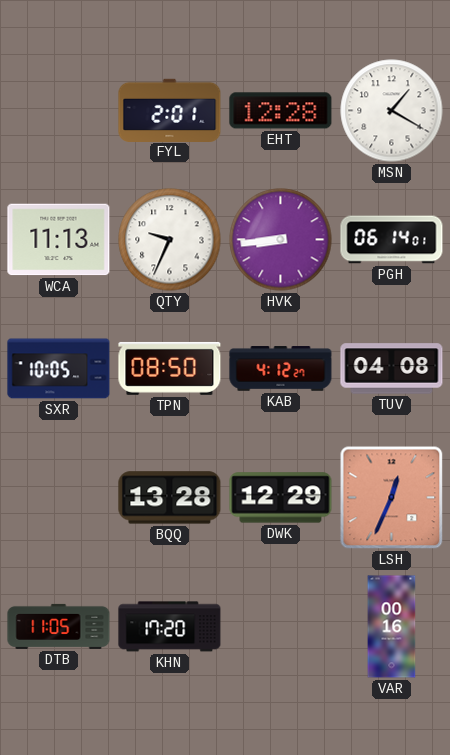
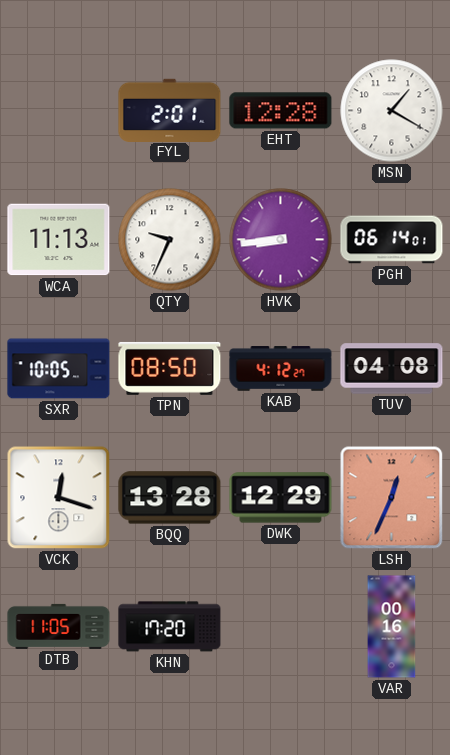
VCK: none -> 12:18
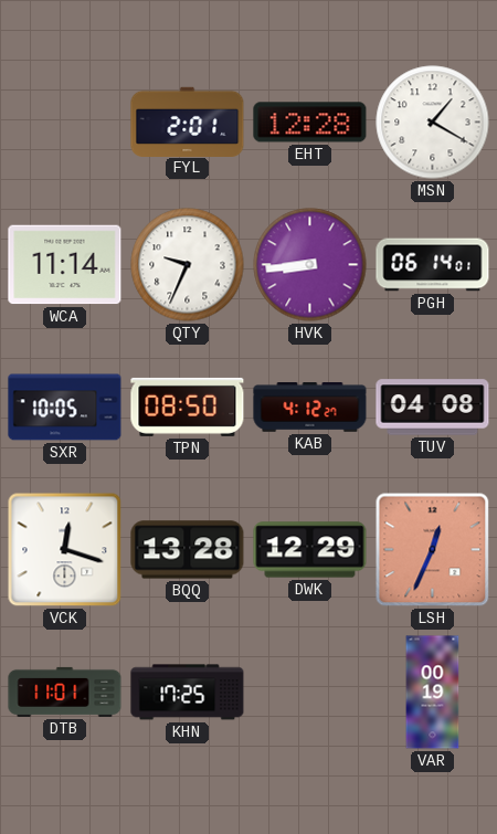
WCA: 11:13 -> 11:14
DTB: 11:05 -> 11:01
KHN: 17:20 -> 17:25
VAR: 00:16 -> 00:19
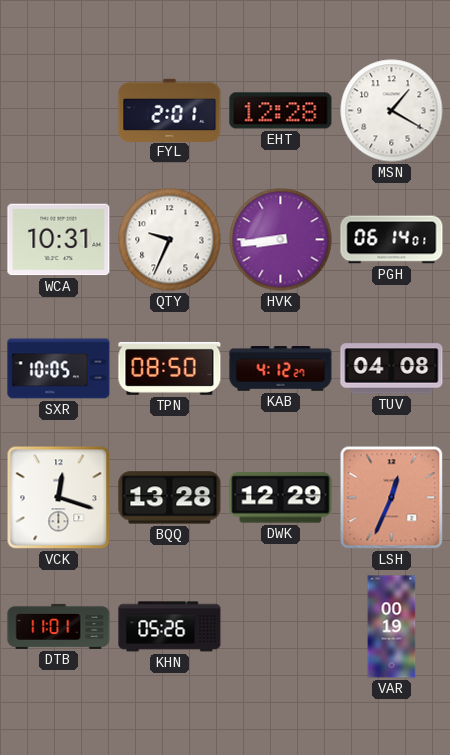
WCA: 11:14 -> 10:31
KHN: 17:25 -> 05:26
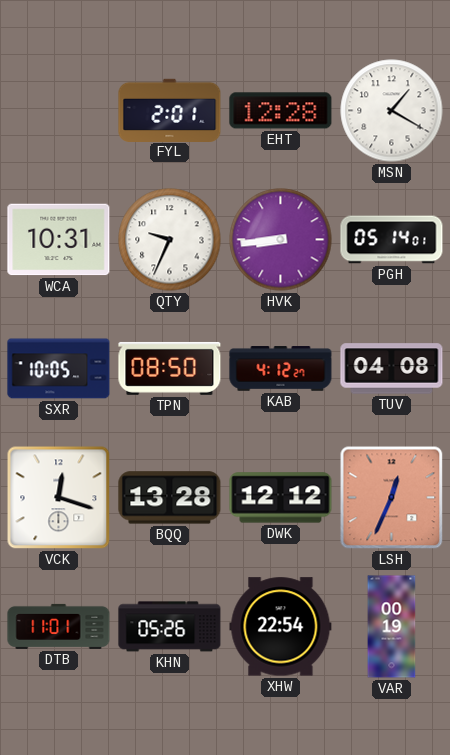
PGH: 06:14 -> 05:14
DWK: 12:29 -> 12:12
XHW: none -> 22:54
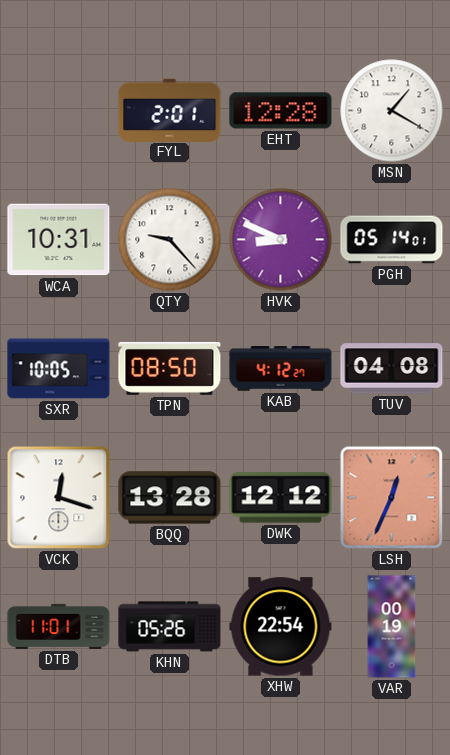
QTY: 9:34 -> 9:23
HVK: 8:44 -> 8:49
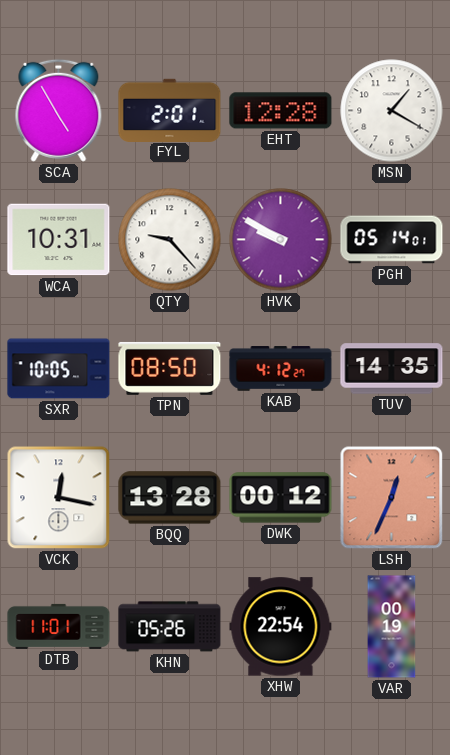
SCA: none -> 4:55
HVK: 8:49 -> 9:50
TUV: 04:08 -> 14:35
VCK: 12:18 -> 12:17
DWK: 12:12 -> 00:12
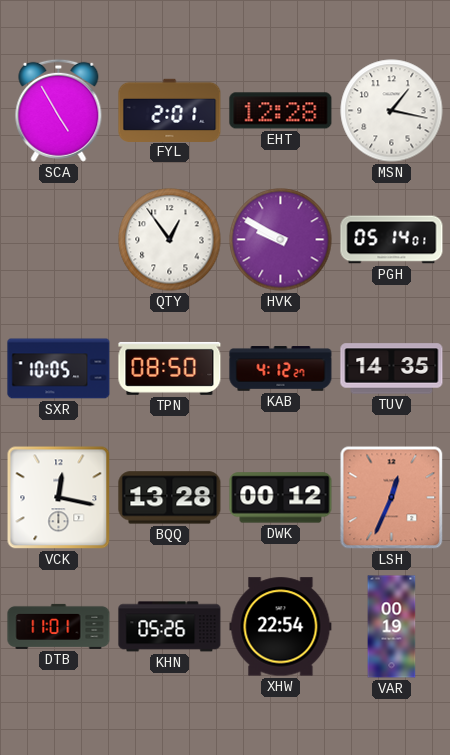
MSN: 1:20 -> 1:17
WCA: 10:31 -> none
QTY: 9:23 -> 12:54
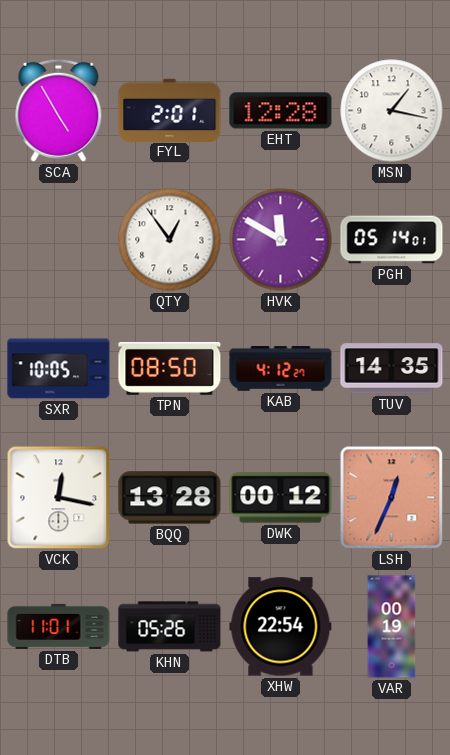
HVK: 9:50 -> 11:50
